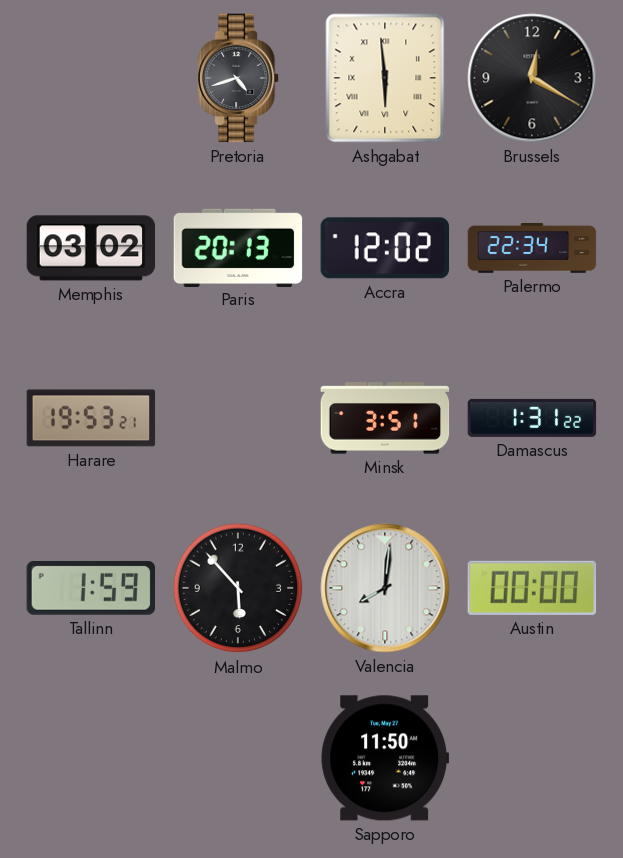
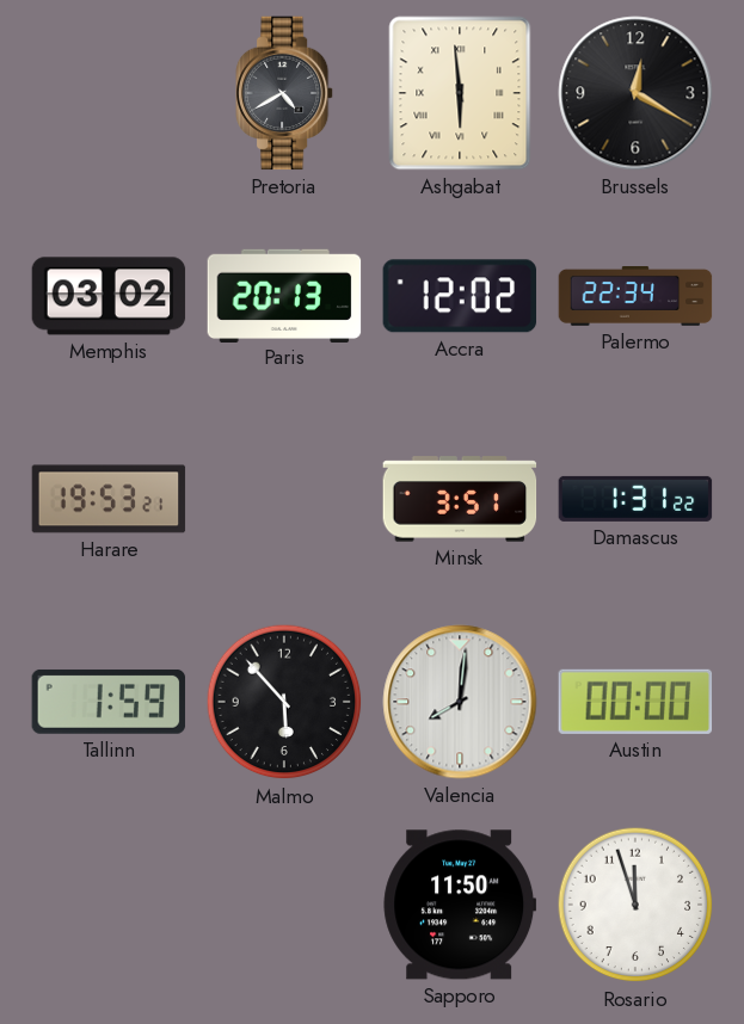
Pretoria: 4:42 -> 4:40
Rosario: none -> 11:57
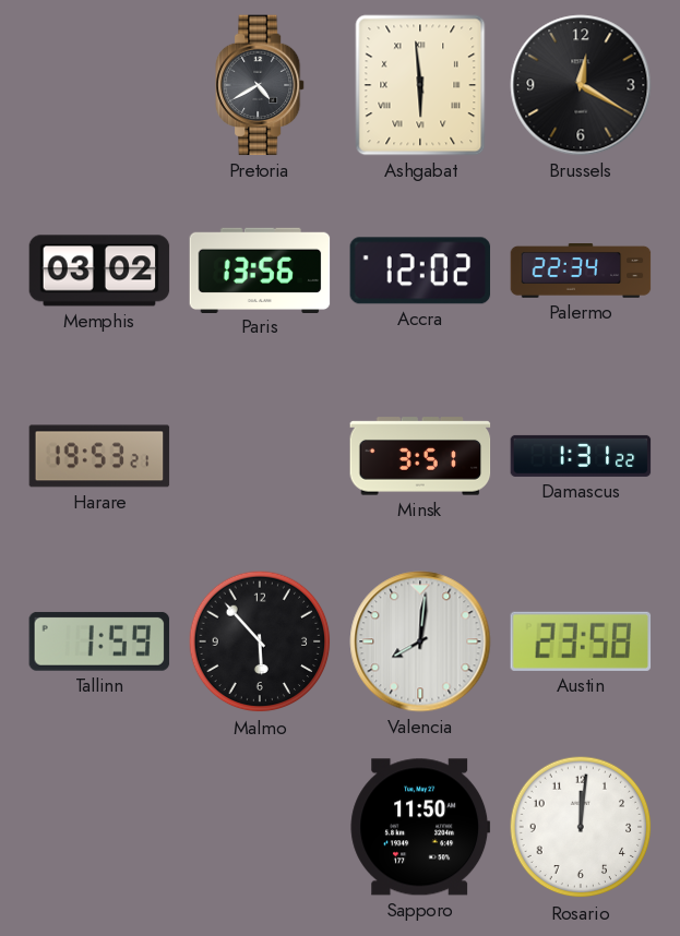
Paris: 20:13 -> 13:56
Austin: 00:00 -> 23:58
Rosario: 11:57 -> 12:01
